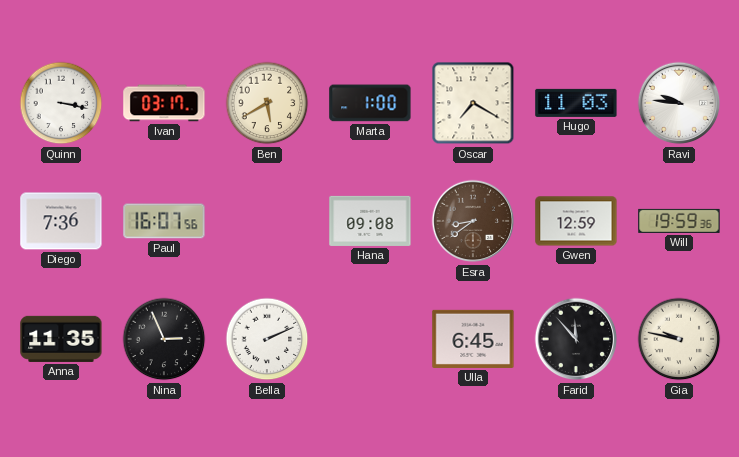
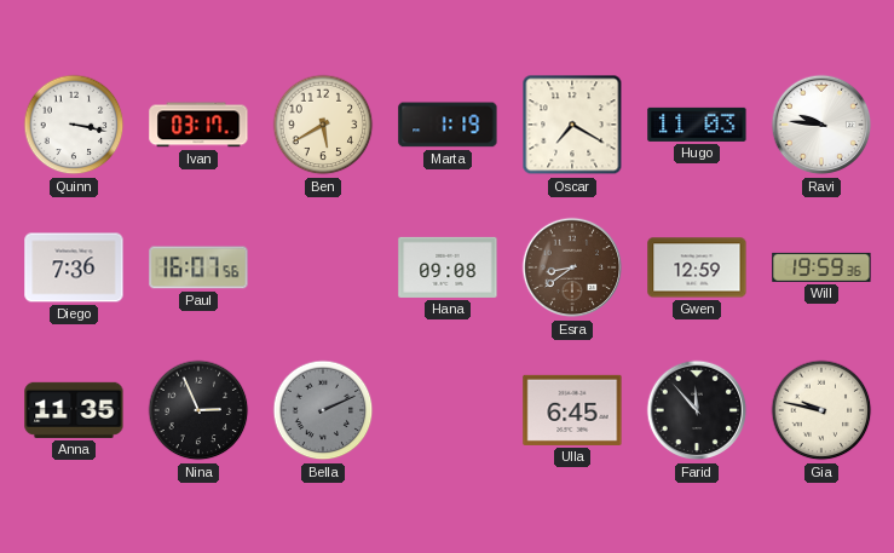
Marta: 1:00 -> 1:19
Bella dial: white -> grey
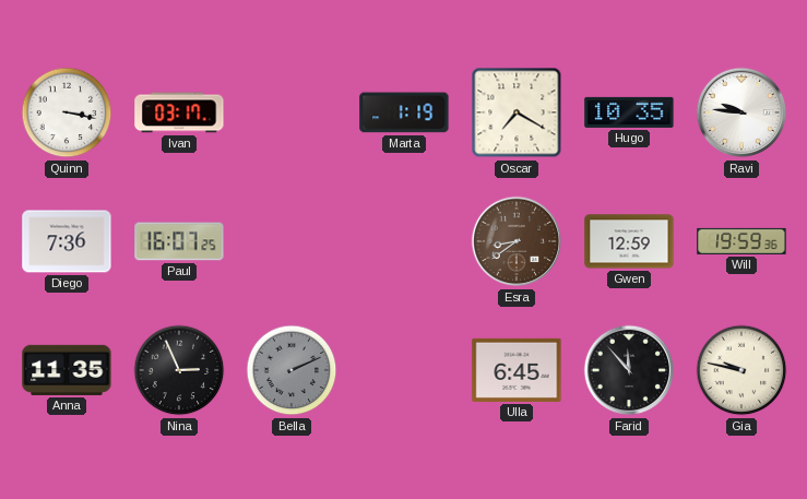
Ben: 5:40 -> none
Hugo: 11:03 -> 10:35
Paul: 16:07:56 -> 16:07:25
Hana: 09:08 -> none
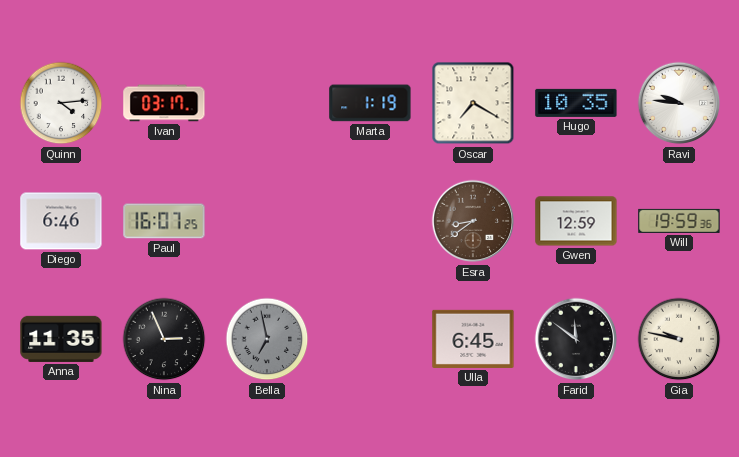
Quinn: 3:17 -> 4:14
Diego: 7:36 -> 6:46
Bella: 2:11 -> 6:58
Farid: 11:53 -> 11:51
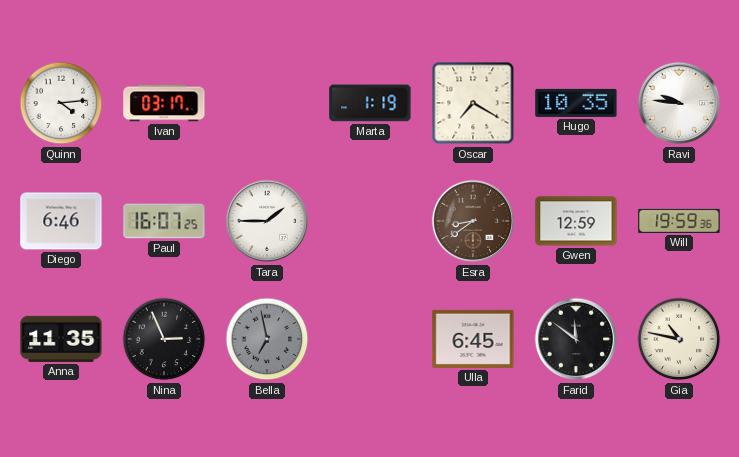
Tara: none -> 1:45
Gia: 9:47 -> 10:47
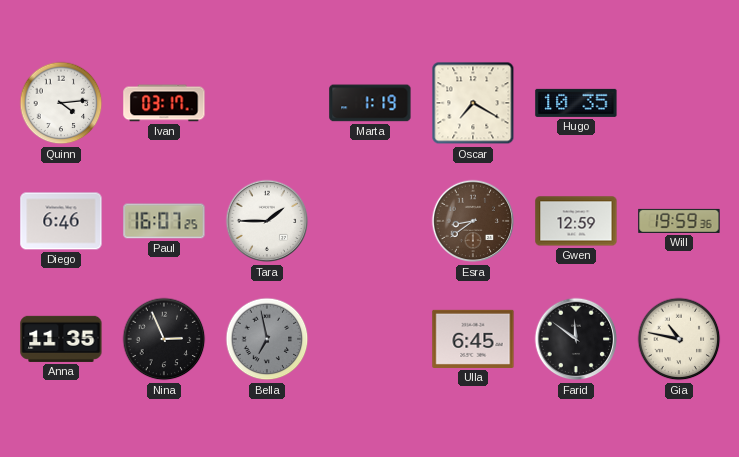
Ravi: 9:46 -> none
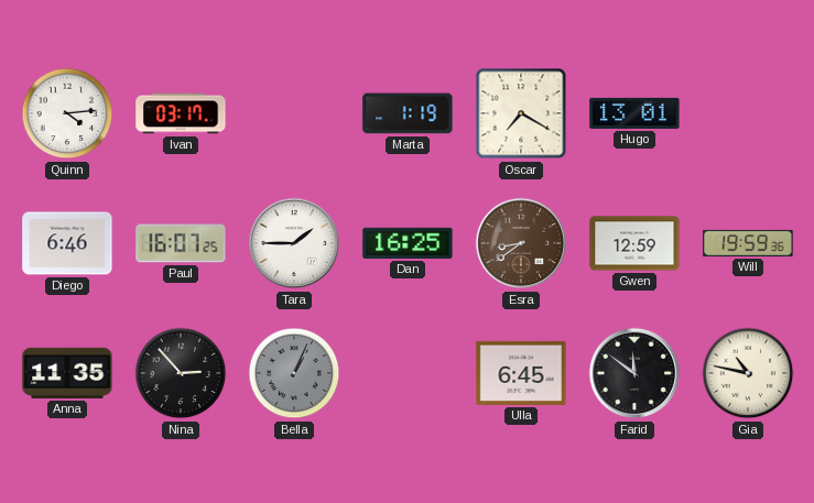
Hugo: 10:35 -> 13:01
Dan: none -> 16:25
Nina: 2:56 -> 2:53
Bella: 6:58 -> 1:04
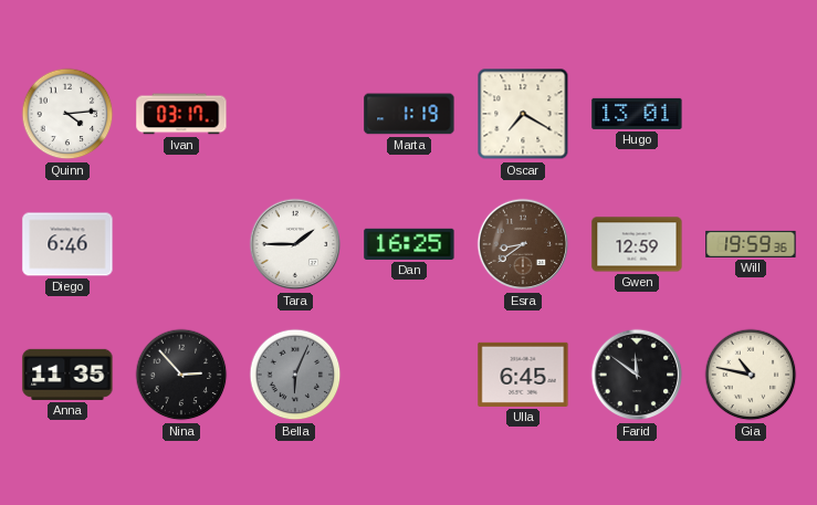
Paul: 16:07 -> none
Bella: 1:04 -> 6:04
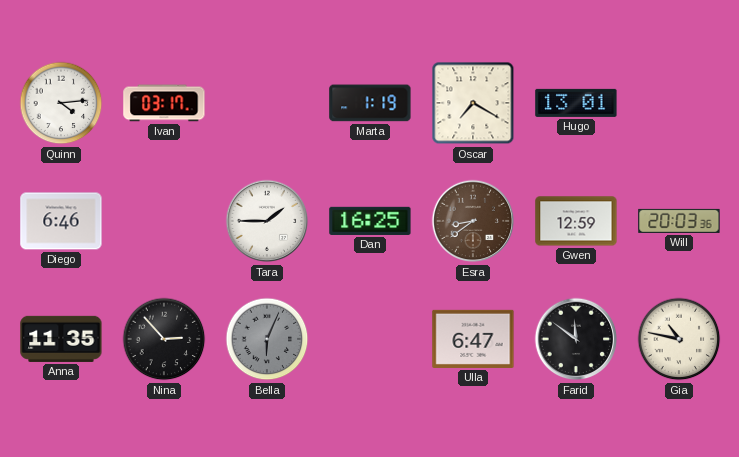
Will: 19:59 -> 20:03
Ulla: 6:45 -> 6:47
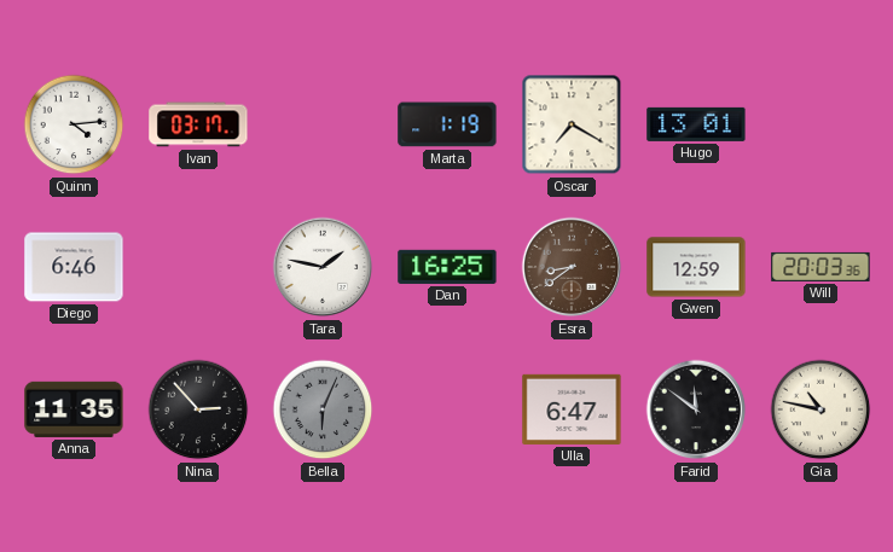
Tara: 1:45 -> 1:47
